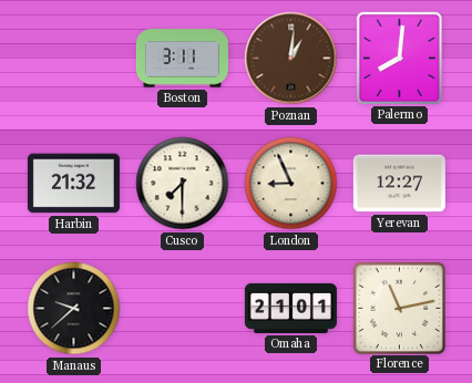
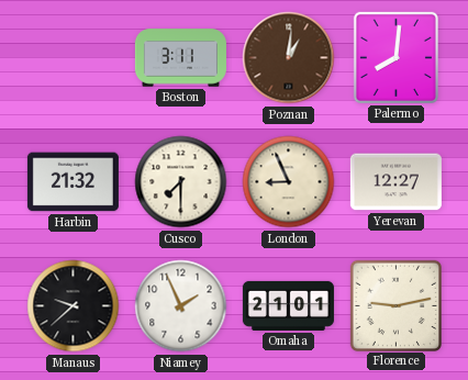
Niamey: none -> 1:56
Florence: 11:13 -> 9:13
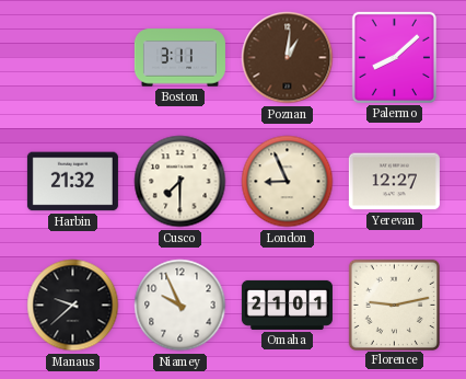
Palermo: 8:01 -> 8:08
Niamey: 1:56 -> 9:56
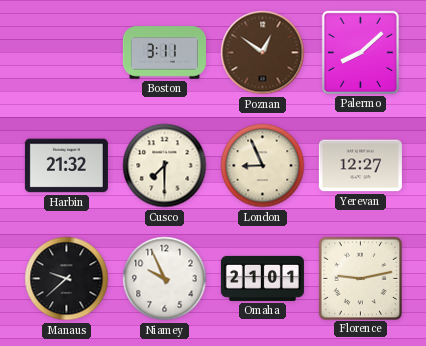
Poznan: 1:01 -> 12:51
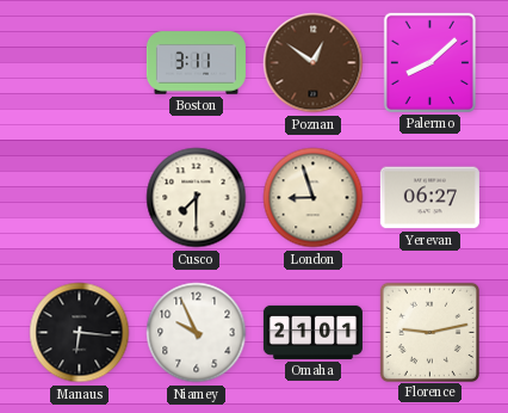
Harbin: 21:32 -> none
London: 8:56 -> 8:57
Yerevan: 12:27 -> 06:27
Manaus: 9:38 -> 6:16
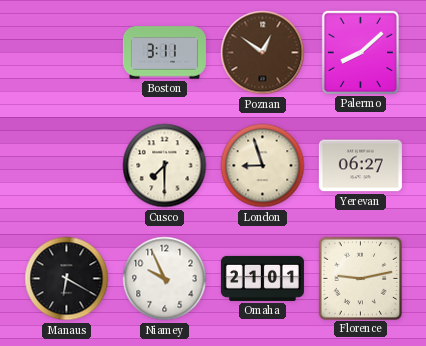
Manaus: 6:16 -> 6:20
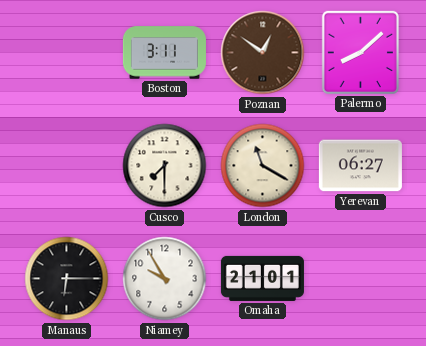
London: 8:57 -> 11:20
Manaus: 6:20 -> 6:15
Niamey: 9:56 -> 9:55
Florence: 9:13 -> none
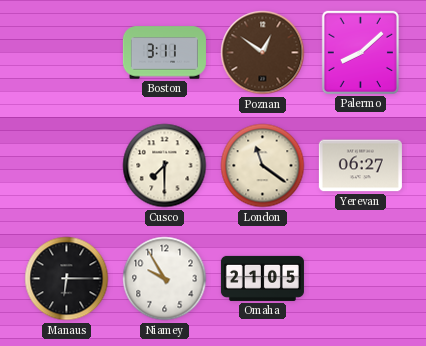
London: 11:20 -> 11:21
Omaha: 21:01 -> 21:05
